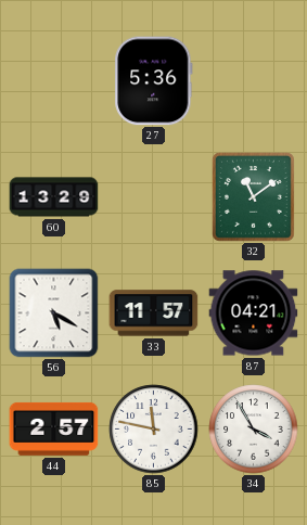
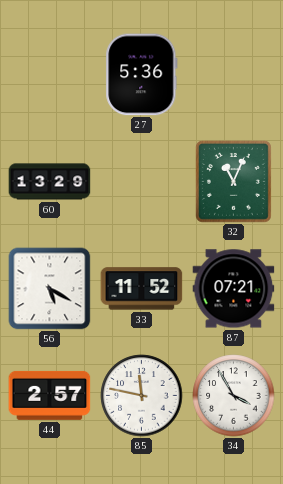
32: 11:09 -> 11:04
33: 11:57 -> 11:52
87: 04:21 -> 07:21
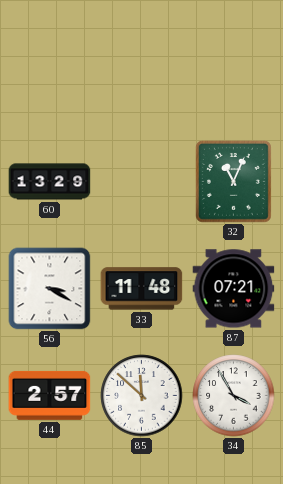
27: 5:36 -> none
56: 5:20 -> 3:20
33: 11:52 -> 11:48
85: 11:47 -> 11:52
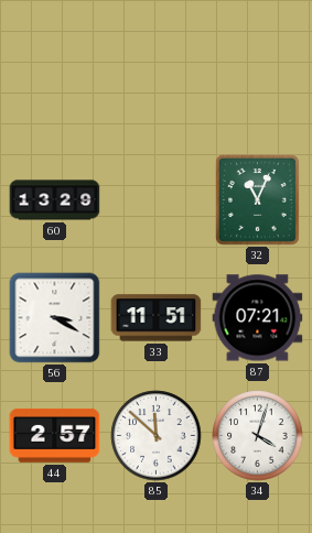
33: 11:48 -> 11:51
34: 3:55 -> 4:03
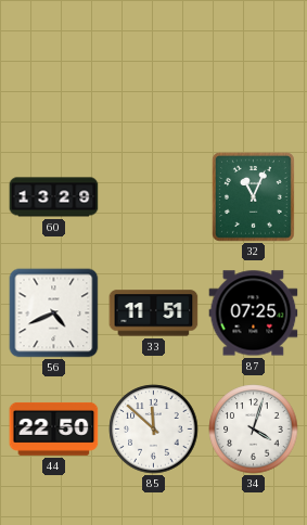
56: 3:20 -> 4:41
87: 07:21 -> 07:25
44: 2:57 -> 22:50
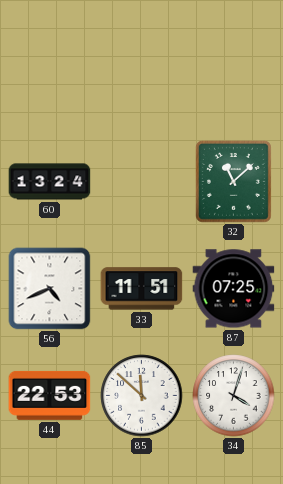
60: 13:29 -> 13:24
32: 11:04 -> 11:08
44: 22:50 -> 22:53
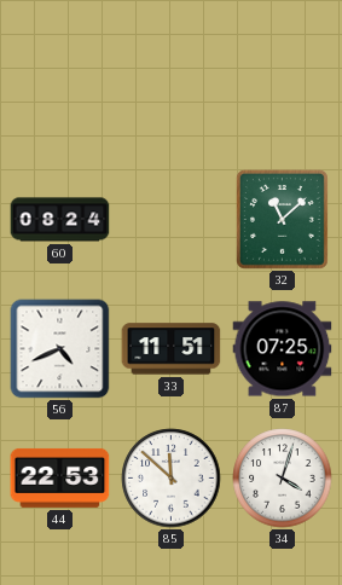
60: 13:24 -> 08:24
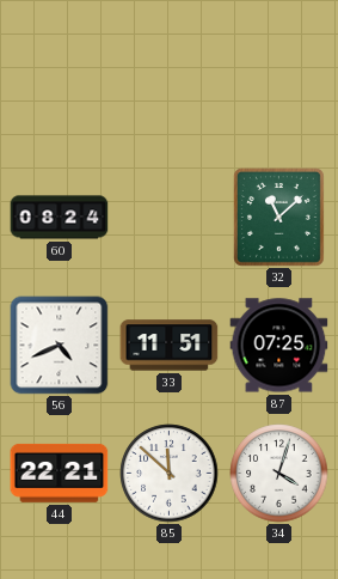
44: 22:53 -> 22:21
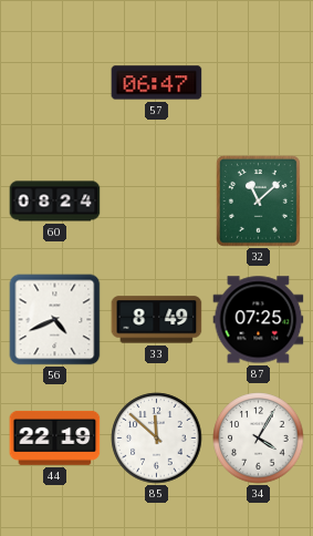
57: none -> 06:47
33: 11:51 -> 8:49
44: 22:21 -> 22:19
34: 4:03 -> 4:05
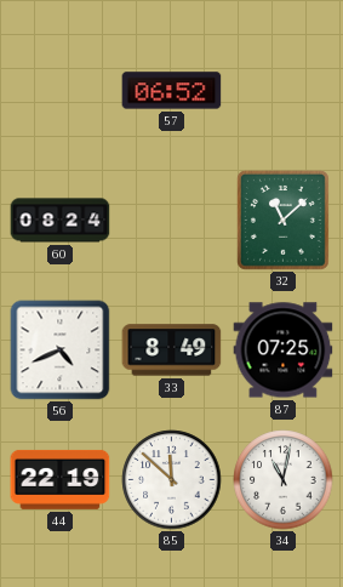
57: 06:47 -> 06:52
34: 4:05 -> 11:02
